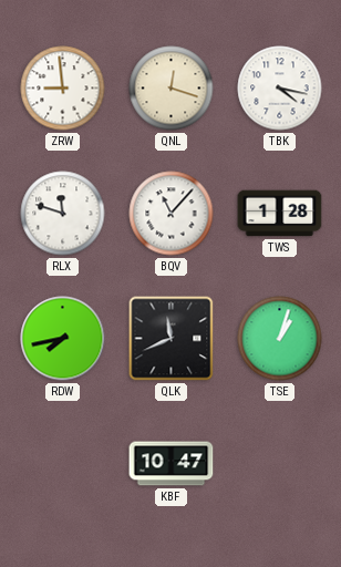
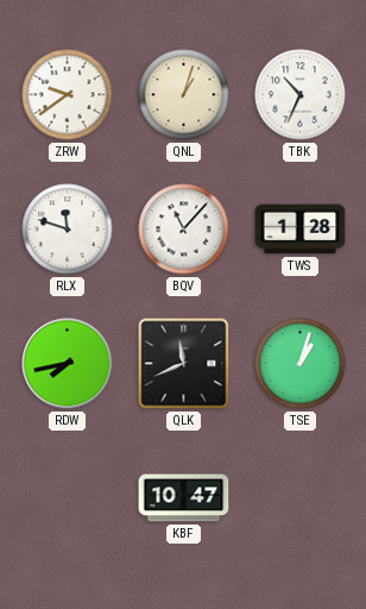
ZRW: 8:59 -> 9:39
QNL: 12:18 -> 1:03
TBK: 4:17 -> 10:34
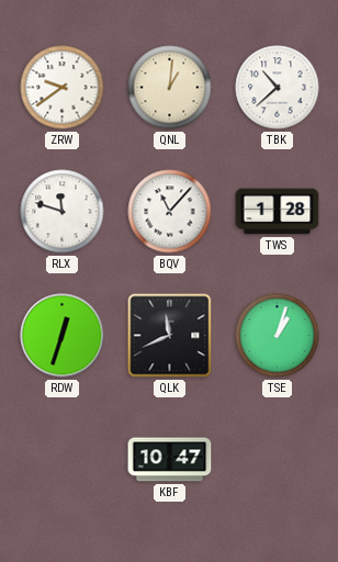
QNL: 1:03 -> 1:01
TBK: 10:34 -> 10:38
RDW: 7:43 -> 12:33
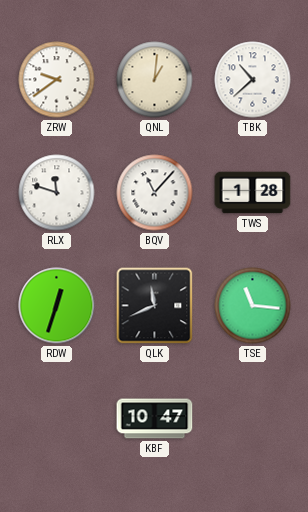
TSE: 1:03 -> 11:16
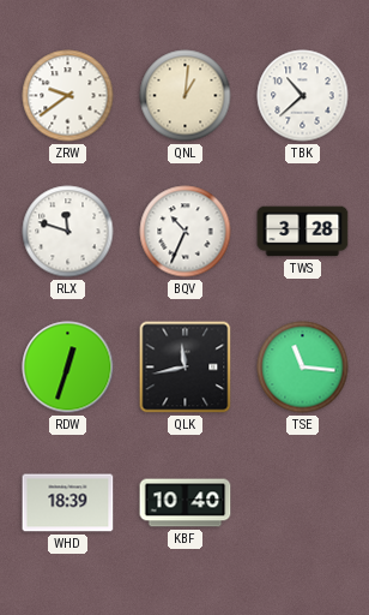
BQV: 11:07 -> 10:34
TWS: 1:28 -> 3:28
QLK: 11:41 -> 11:43
WHD: none -> 18:39
KBF: 10:47 -> 10:40
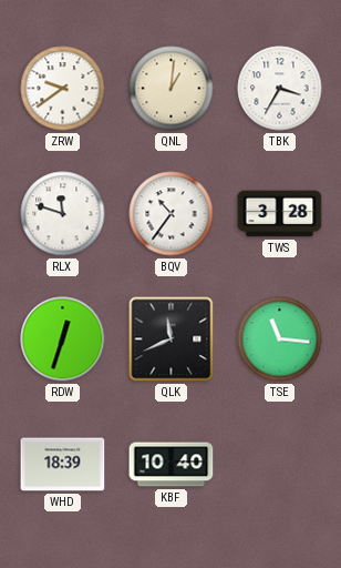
TBK: 10:38 -> 3:35
BQV: 10:34 -> 10:36
QLK: 11:43 -> 11:41
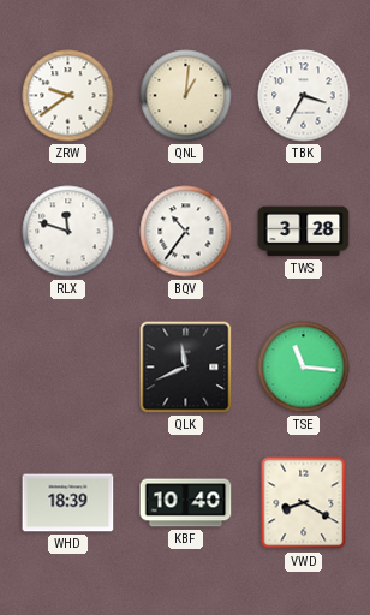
RDW: 12:33 -> none
VWD: none -> 8:20
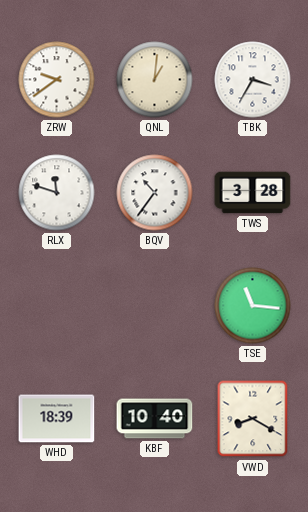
QLK: 11:41 -> none
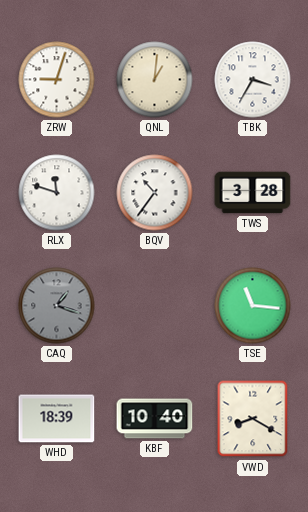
ZRW: 9:39 -> 9:03
CAQ: none -> 1:18
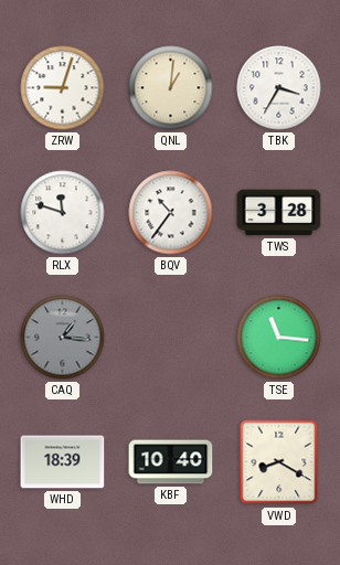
CAQ: 1:18 -> 1:16
